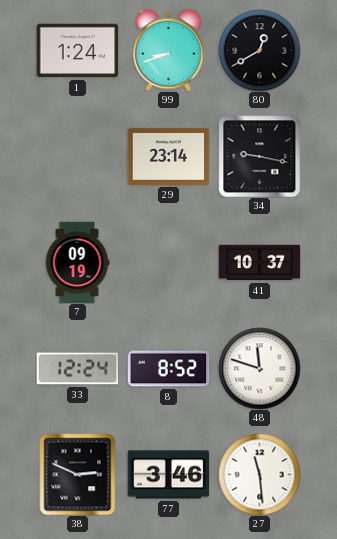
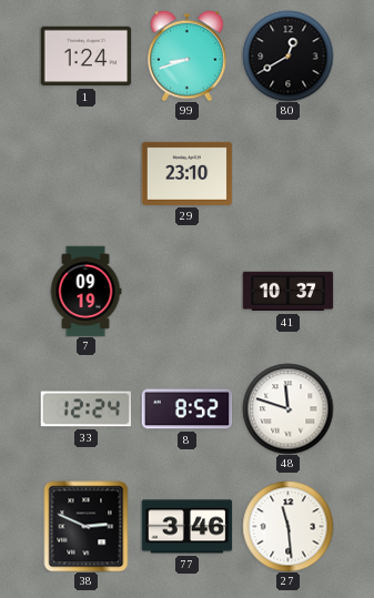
29: 23:14 -> 23:10
34: 9:17 -> none
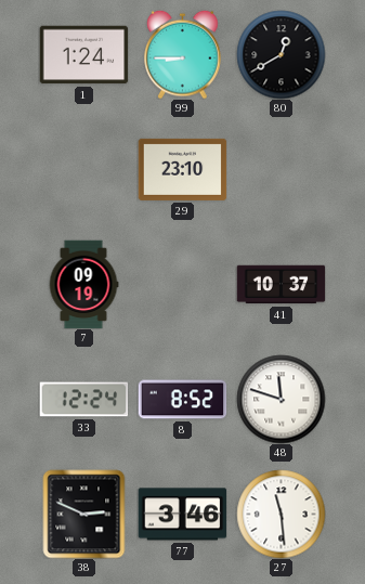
99: 8:42 -> 8:45
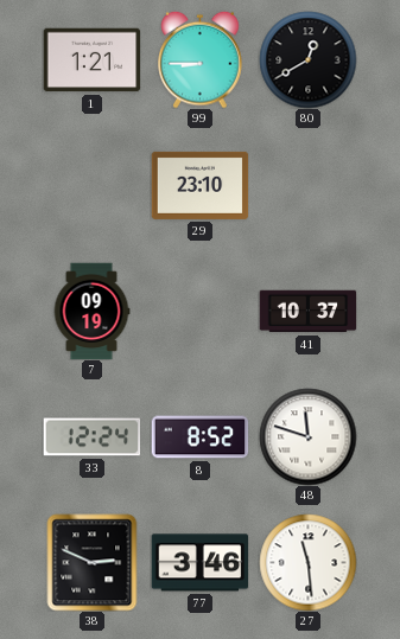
1: 1:24 -> 1:21
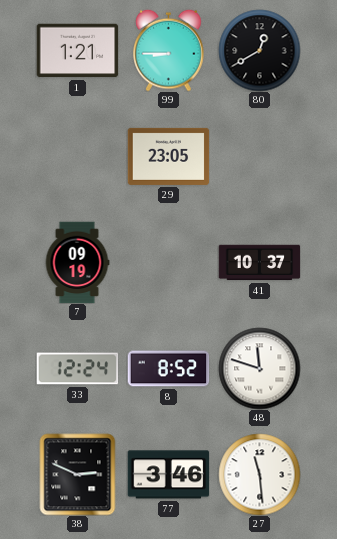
29: 23:10 -> 23:05
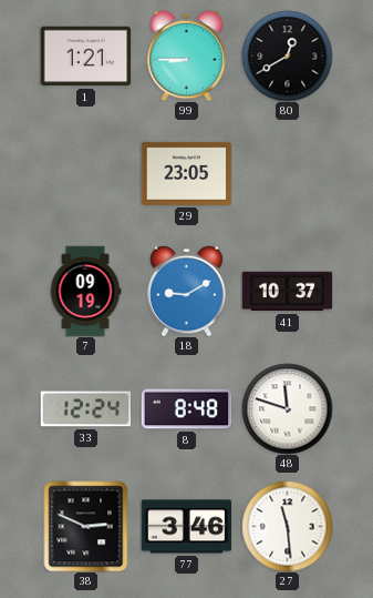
18: none -> 9:10
8: 8:52 -> 8:48
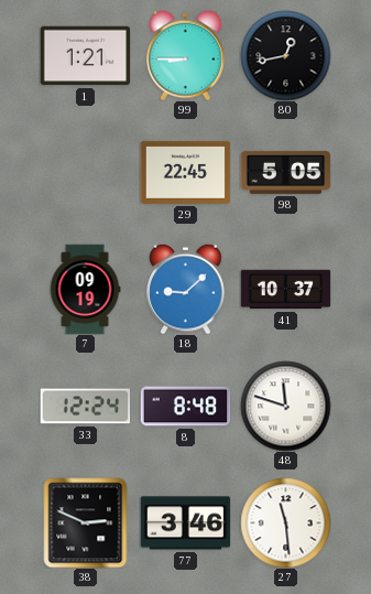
80: 12:40 -> 12:43
29: 23:05 -> 22:45
98: none -> 5:05
18: 9:10 -> 9:08
